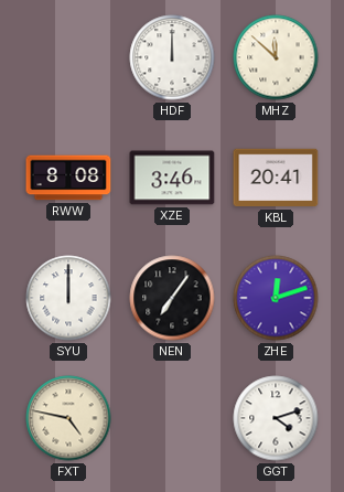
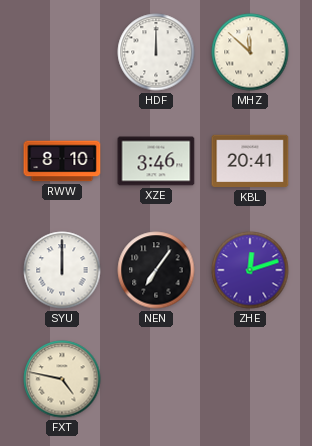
RWW: 8:08 -> 8:10
GGT: 4:12 -> none
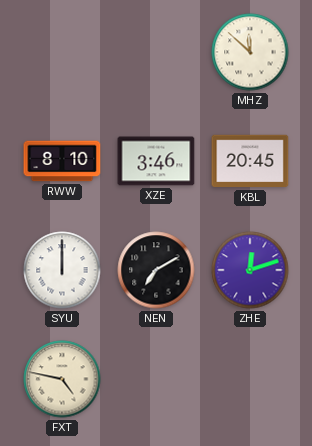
HDF: 12:00 -> none
KBL: 20:41 -> 20:45
NEN: 7:06 -> 7:10
